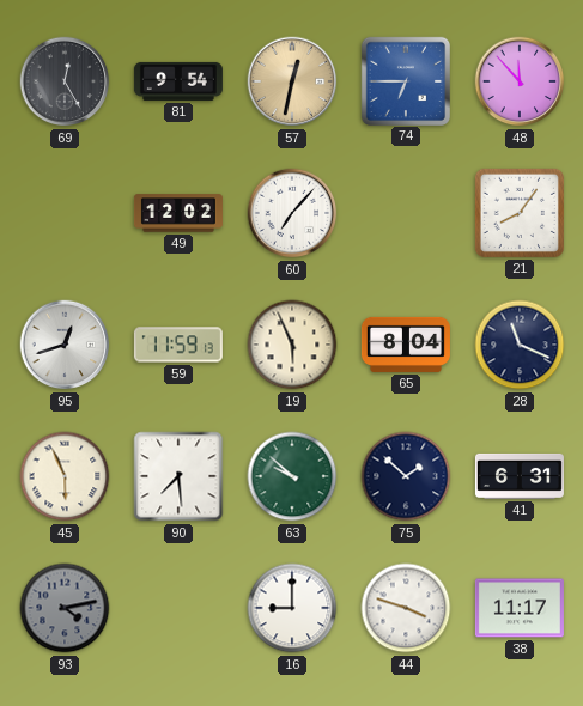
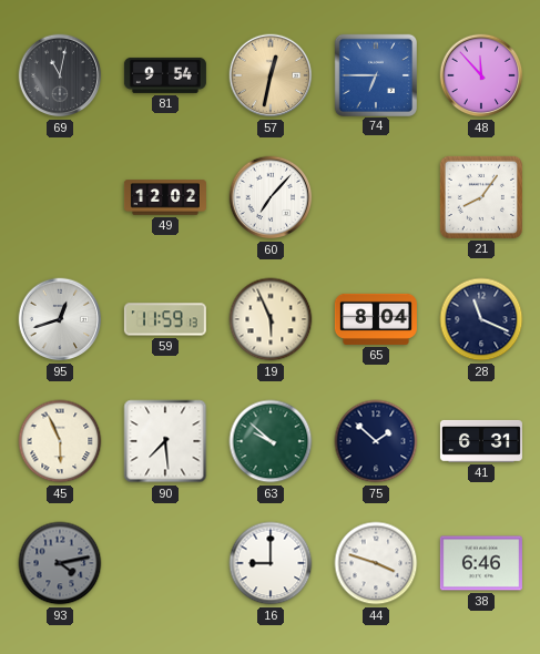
69: 12:25 -> 11:02
38: 11:17 -> 6:46
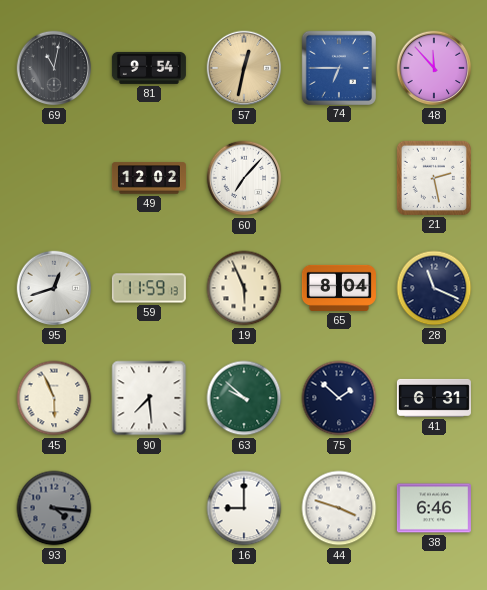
21: 8:06 -> 2:28
93: 4:13 -> 4:16
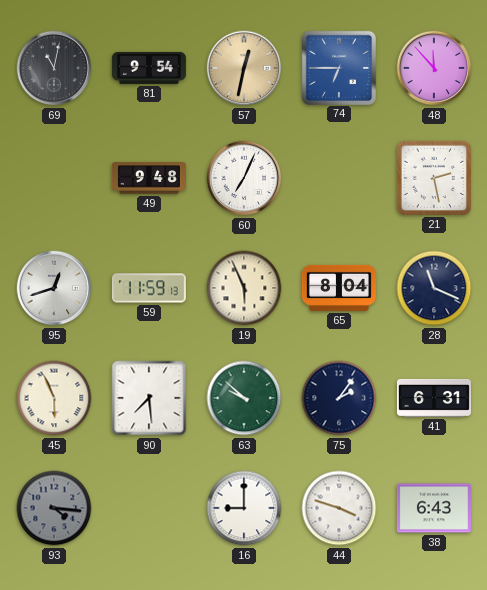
49: 12:02 -> 9:48
60: 7:07 -> 7:04
75: 1:52 -> 2:06
38: 6:46 -> 6:43
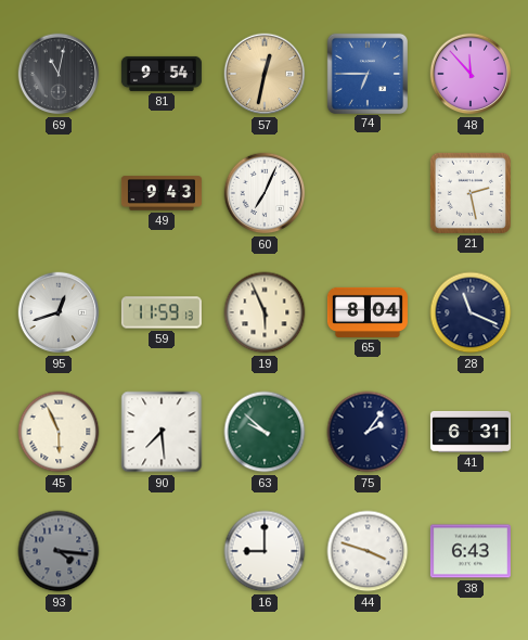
49: 9:48 -> 9:43
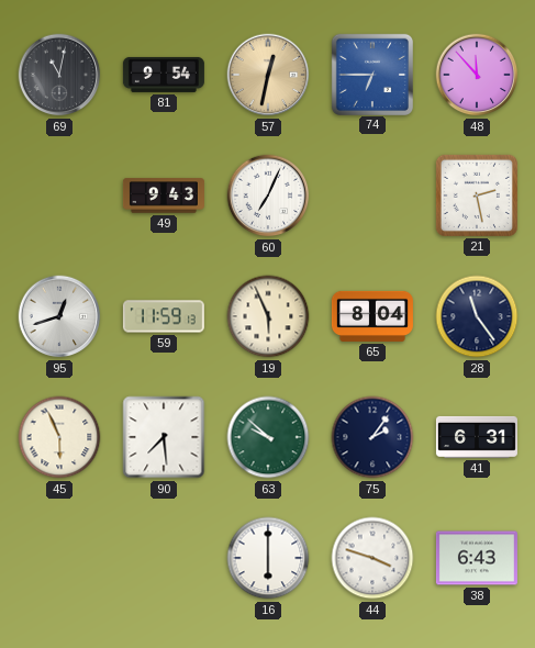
28: 11:19 -> 11:24
93: 4:16 -> none
16: 9:00 -> 6:00
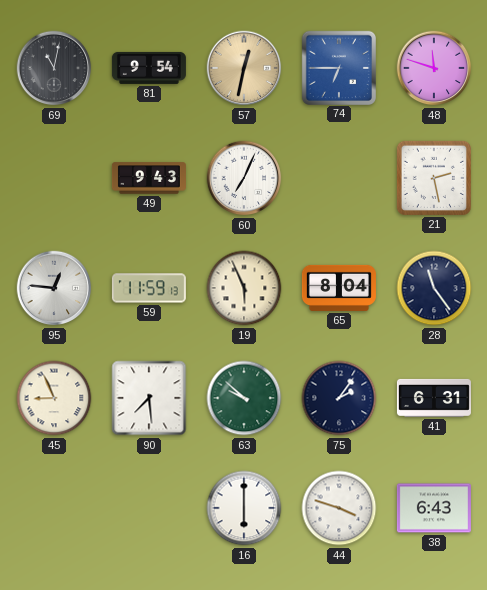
48: 11:53 -> 11:48
95: 12:42 -> 12:46
45: 5:56 -> 8:56
